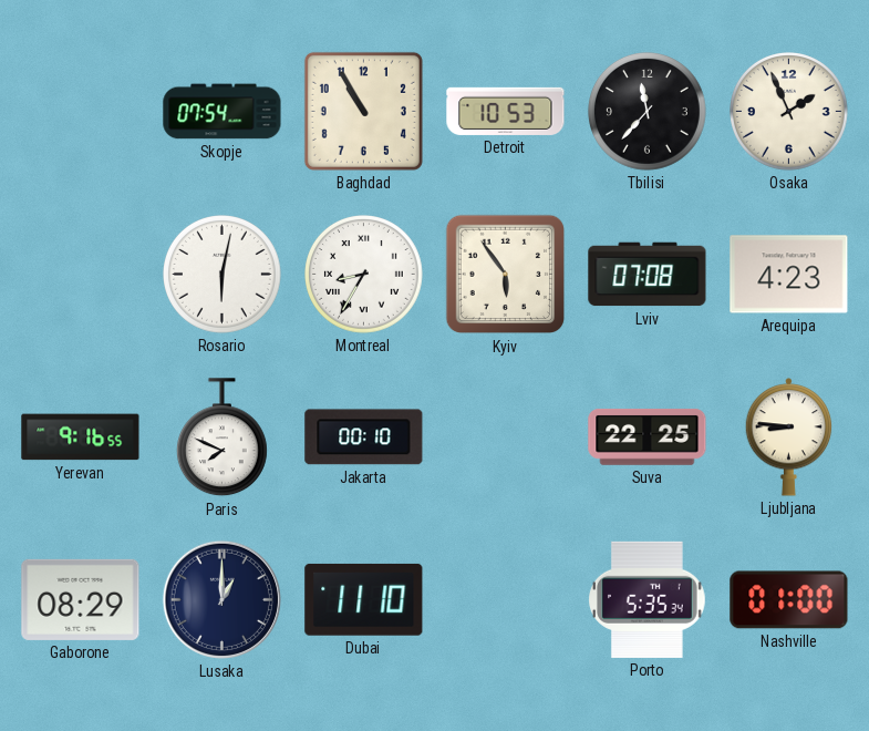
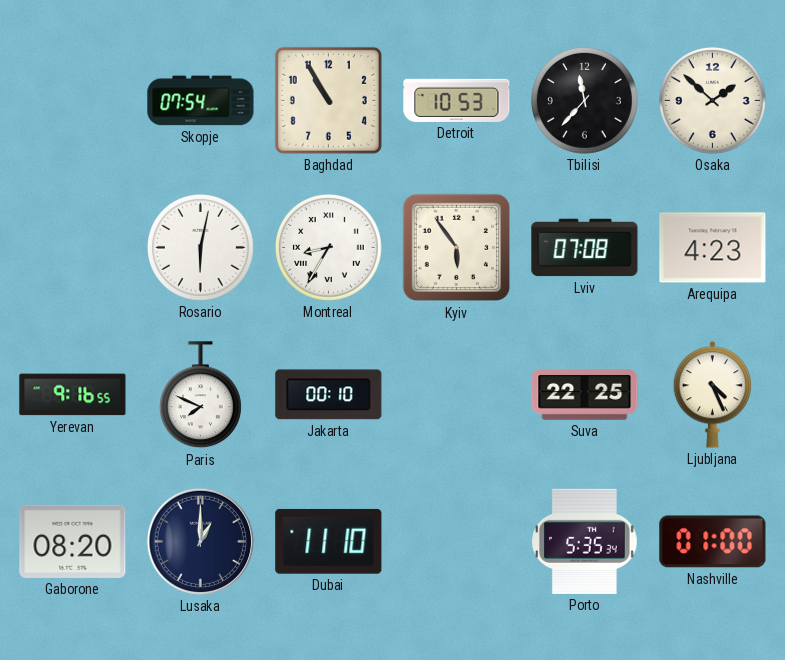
Osaka: 1:56 -> 1:52
Ljubljana: 8:46 -> 4:26
Gaborone: 08:29 -> 08:20
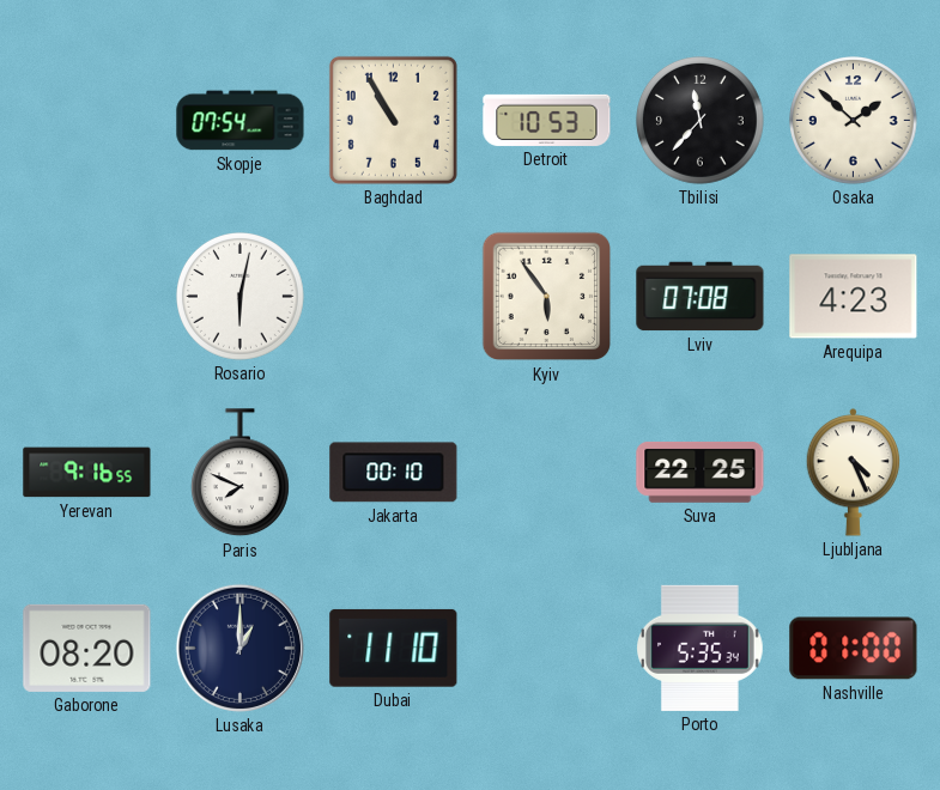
Montreal: 8:35 -> none
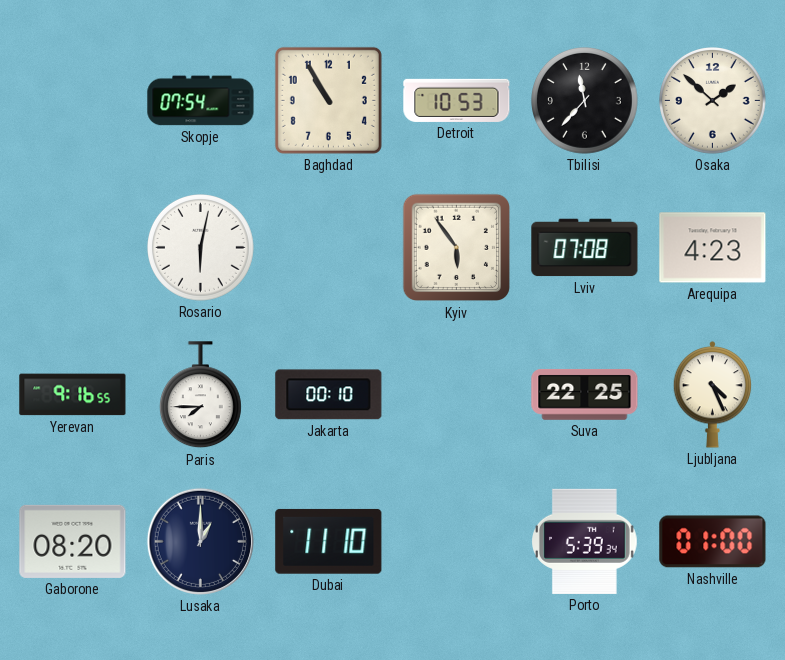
Paris: 7:49 -> 7:45
Porto: 5:35 -> 5:39
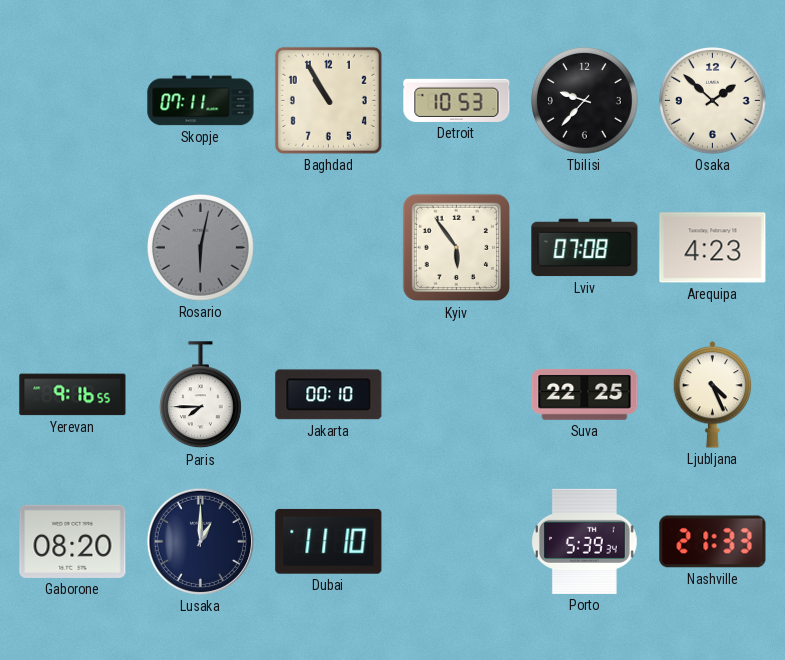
Skopje: 07:54 -> 07:11
Tbilisi: 11:37 -> 9:37
Rosario dial: white -> grey
Nashville: 01:00 -> 21:33
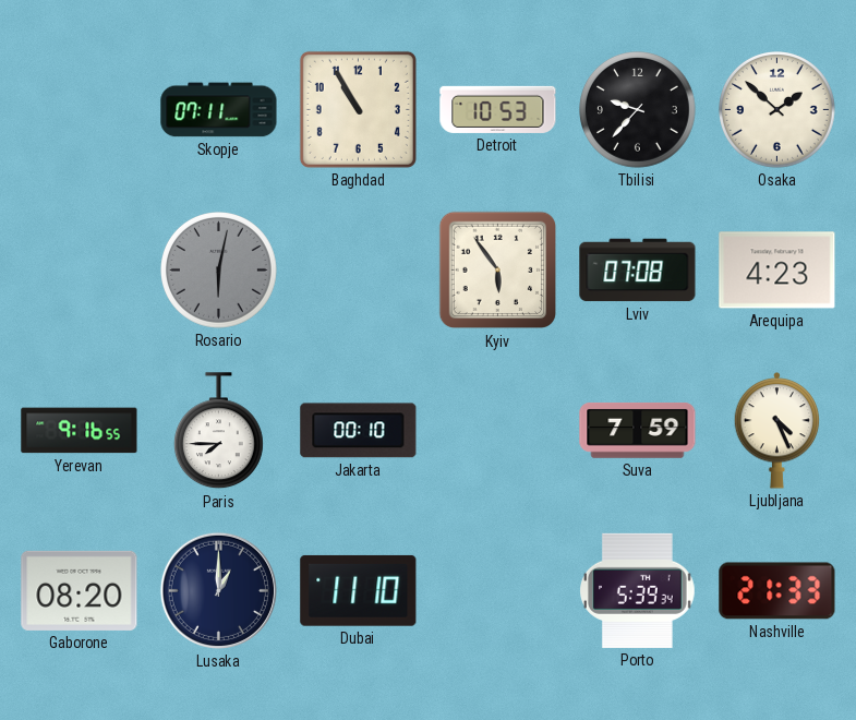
Suva: 22:25 -> 7:59
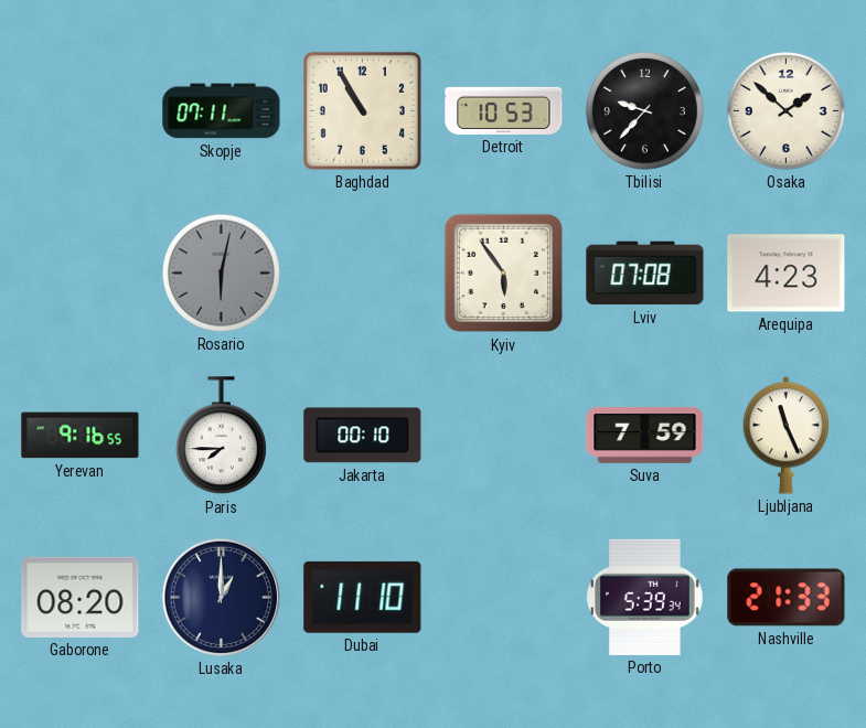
Ljubljana: 4:26 -> 11:26
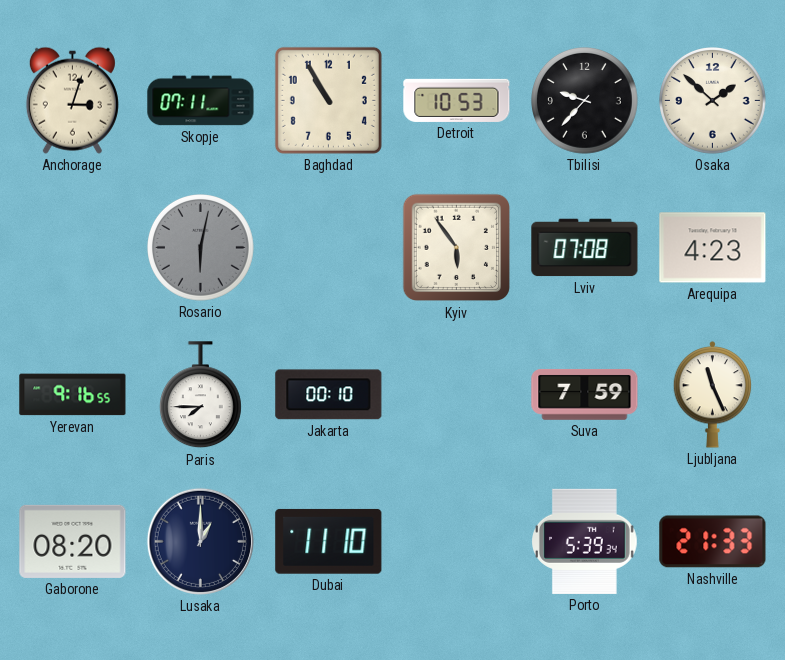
Anchorage: none -> 3:03
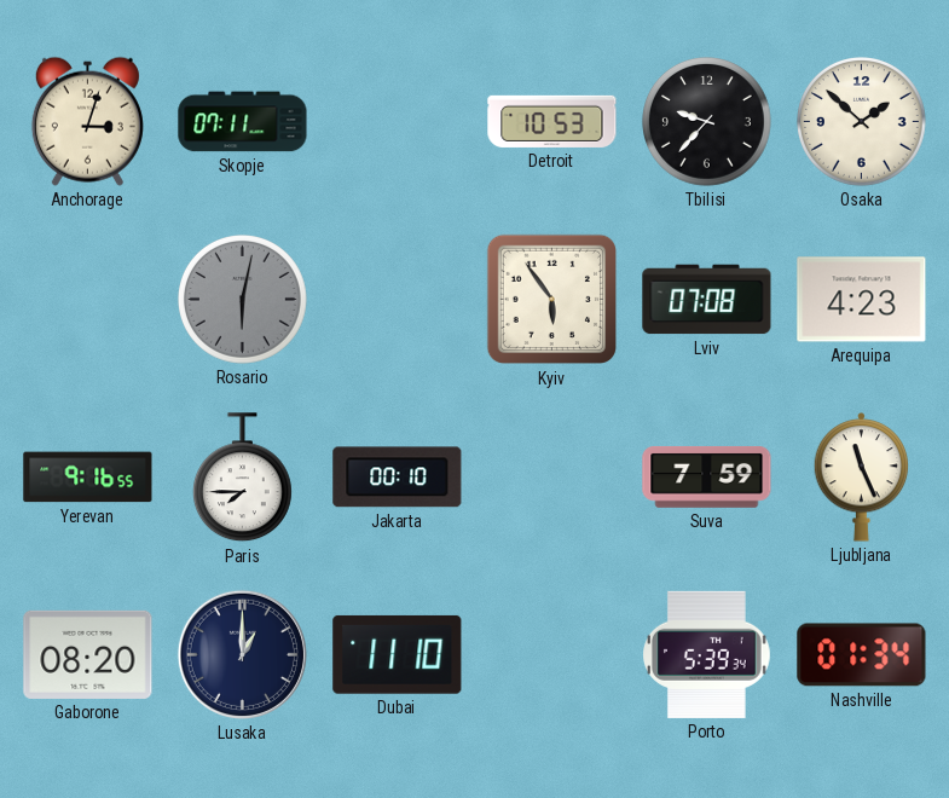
Baghdad: 10:55 -> none
Nashville: 21:33 -> 01:34
